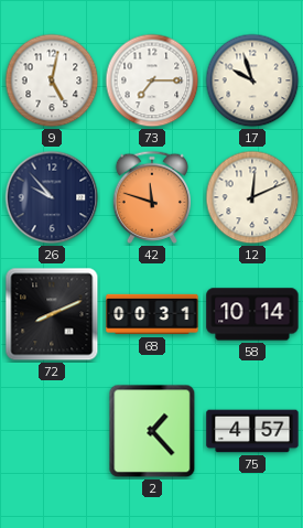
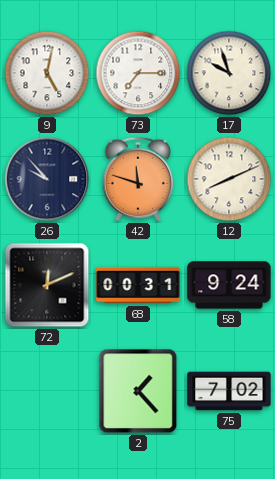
12: 12:11 -> 8:11
72: 8:11 -> 12:11
58: 10:14 -> 9:24
75: 4:57 -> 7:02
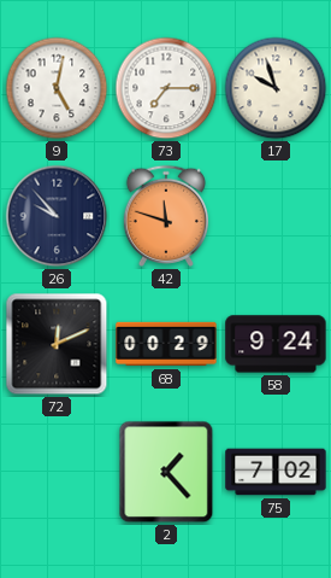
12: 8:11 -> none
68: 00:31 -> 00:29
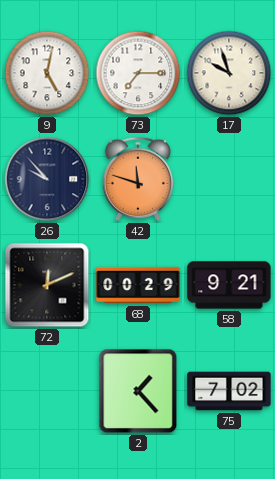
58: 9:24 -> 9:21
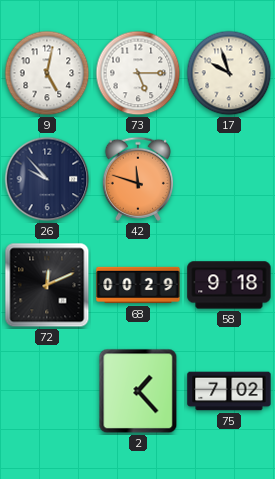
73: 7:15 -> 5:15
58: 9:21 -> 9:18
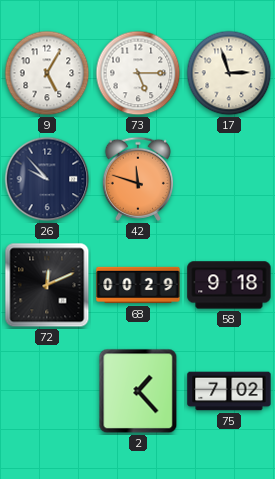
9: 5:02 -> 5:05
17: 9:57 -> 2:57
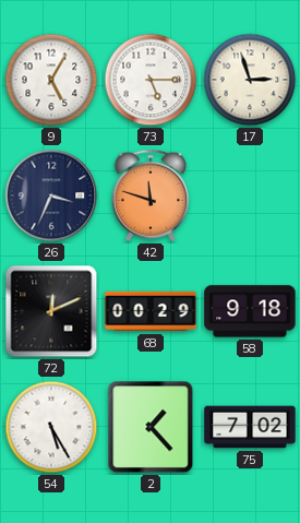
26: 9:53 -> 3:34
54: none -> 5:25
